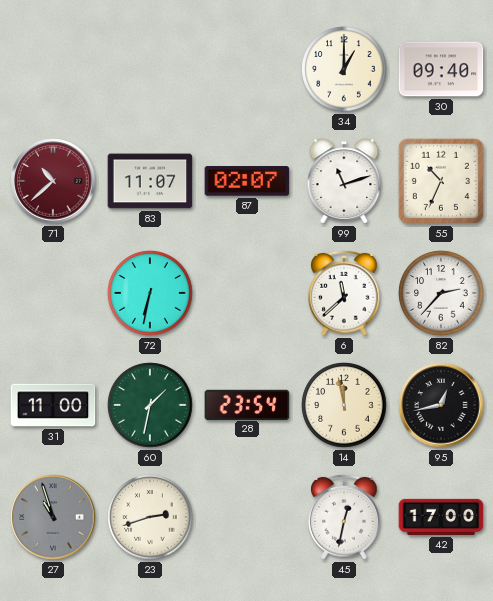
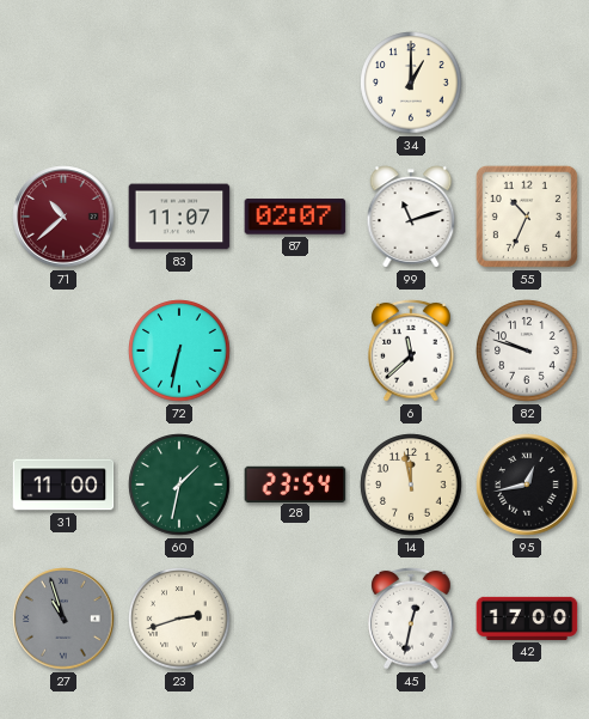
30: 09:40 -> none
82: 2:37 -> 9:48
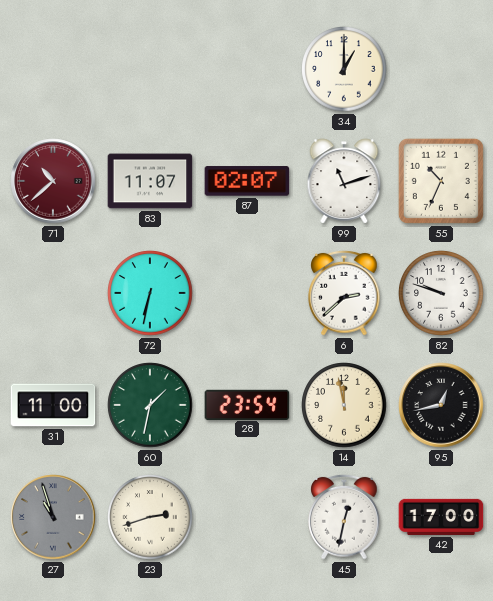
6: 11:38 -> 2:38
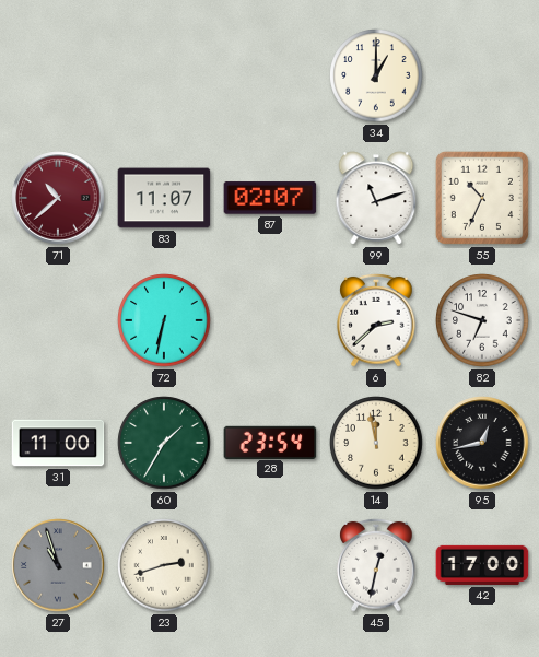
82: 9:48 -> 6:48
60: 1:32 -> 1:35
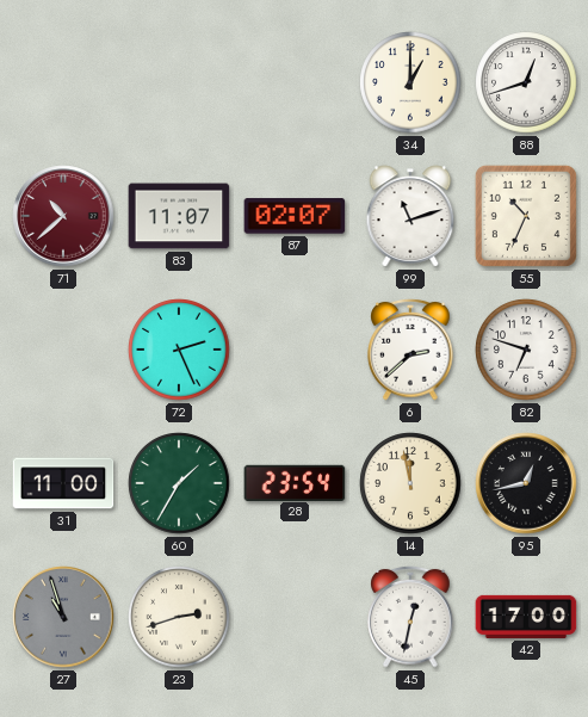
88: none -> 12:42
72: 6:32 -> 2:26
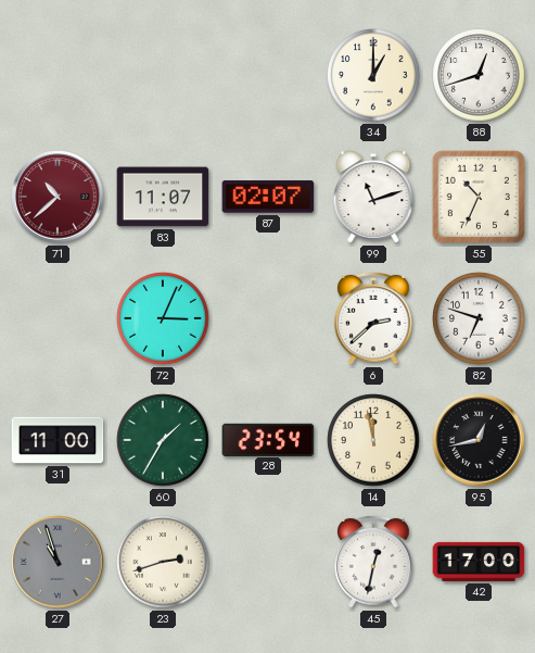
72: 2:26 -> 3:04
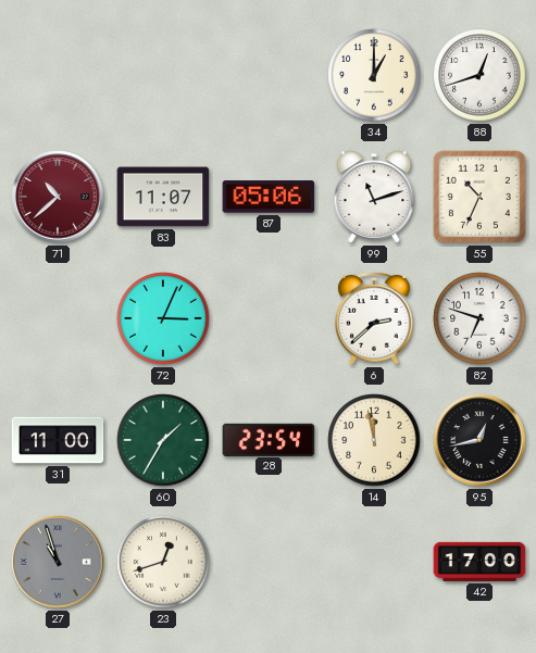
87: 02:07 -> 05:06
23: 2:42 -> 12:42
45: 12:32 -> none
